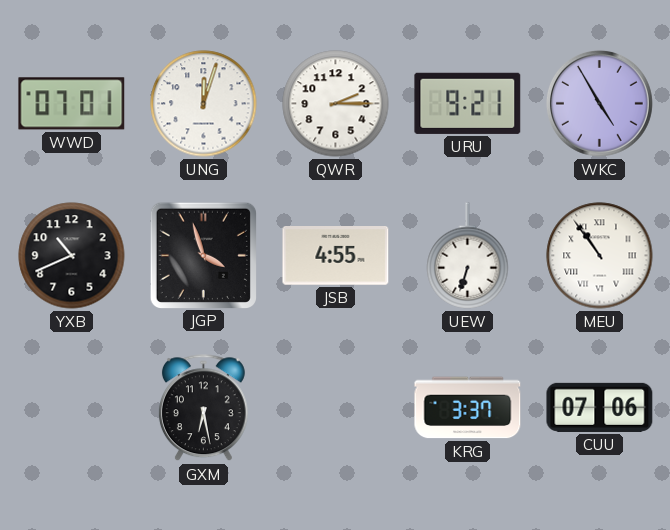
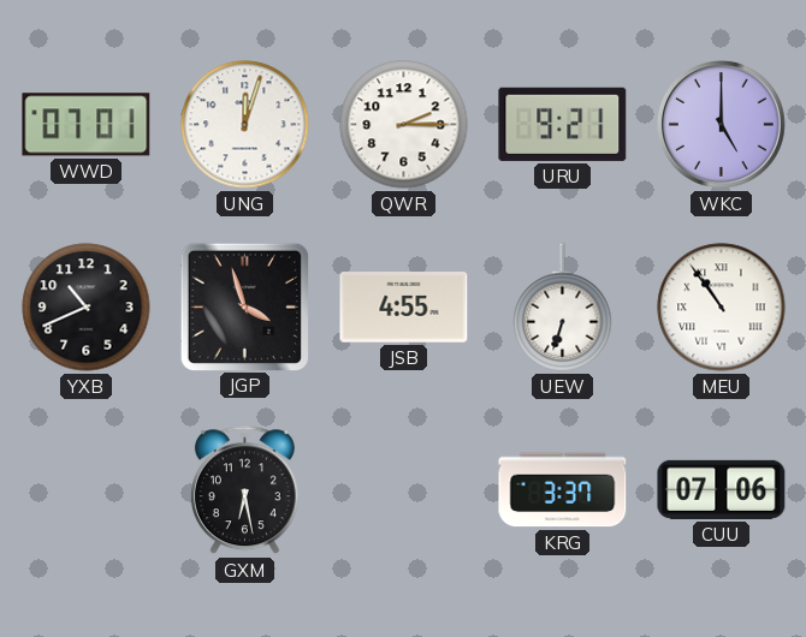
WKC: 4:55 -> 5:00
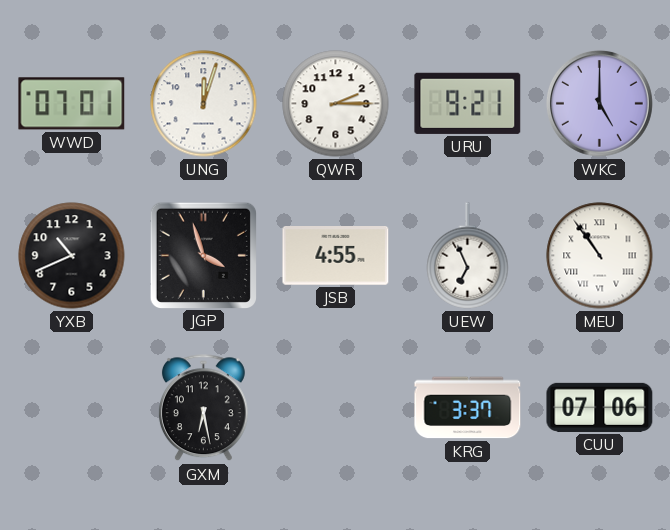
UEW: 6:33 -> 6:56
